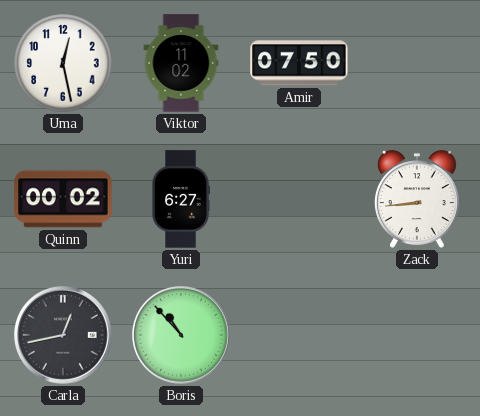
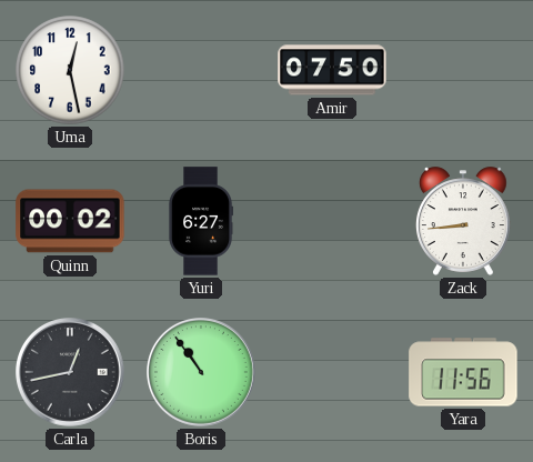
Viktor: 11:02 -> none
Boris: 10:53 -> 10:54
Yara: none -> 11:56
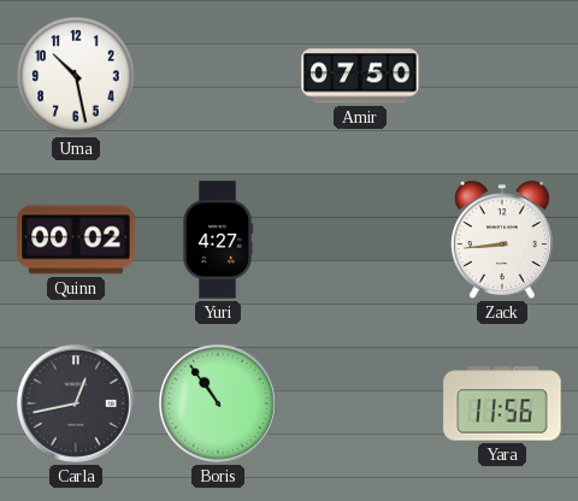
Uma: 12:28 -> 10:28
Yuri: 6:27 -> 4:27
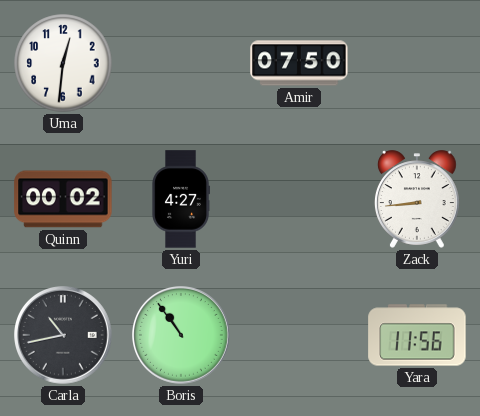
Uma: 10:28 -> 12:31
Carla: 12:43 -> 10:43
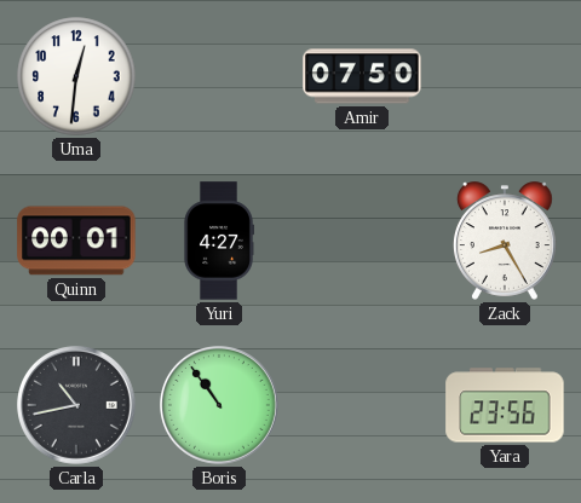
Quinn: 00:02 -> 00:01
Zack: 8:44 -> 8:25
Yara: 11:56 -> 23:56
